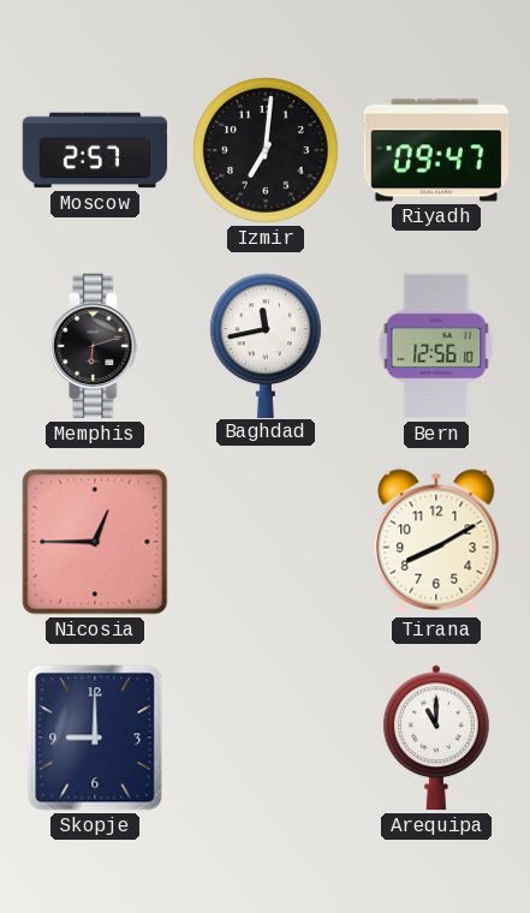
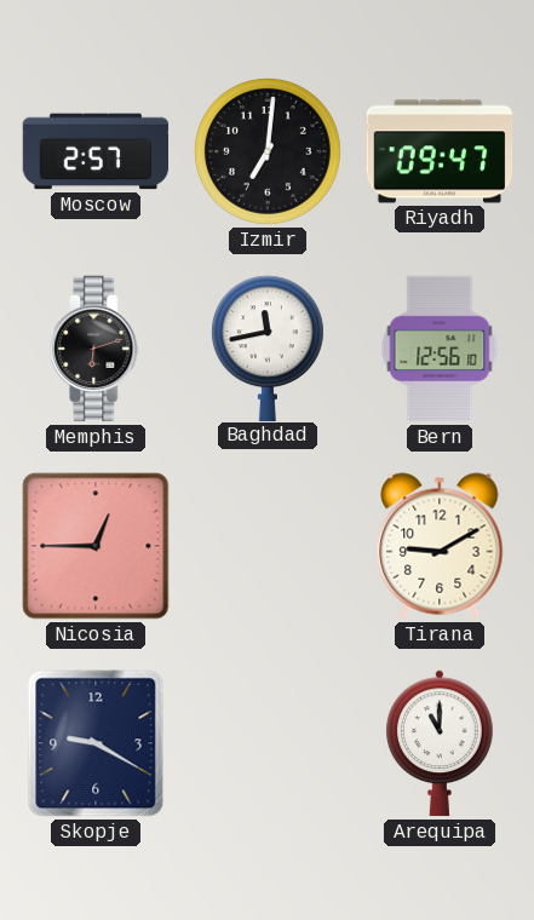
Tirana: 8:10 -> 9:10
Skopje: 9:00 -> 9:20
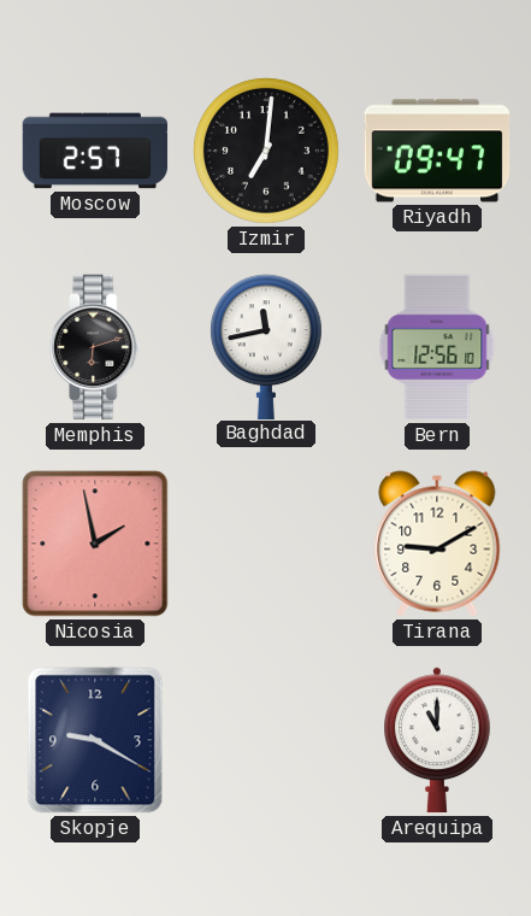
Nicosia: 12:45 -> 1:58
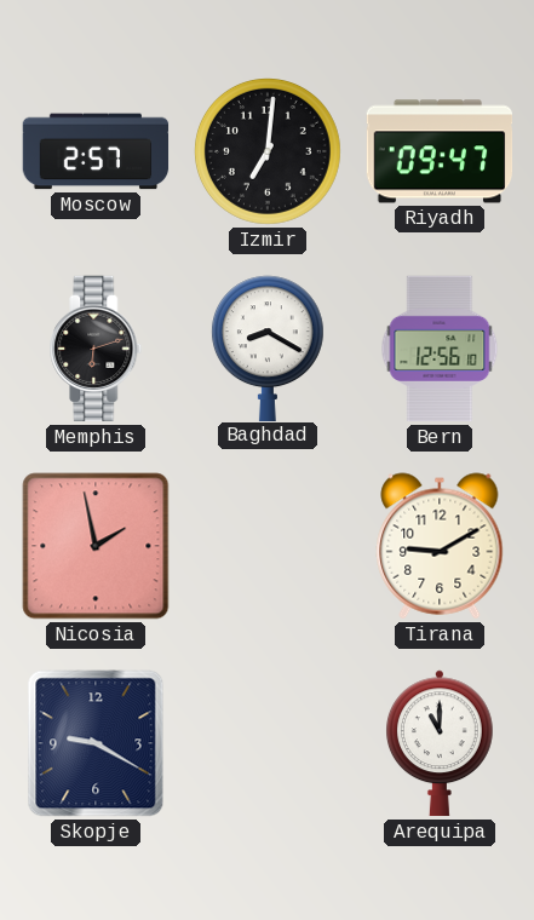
Baghdad: 11:43 -> 8:20
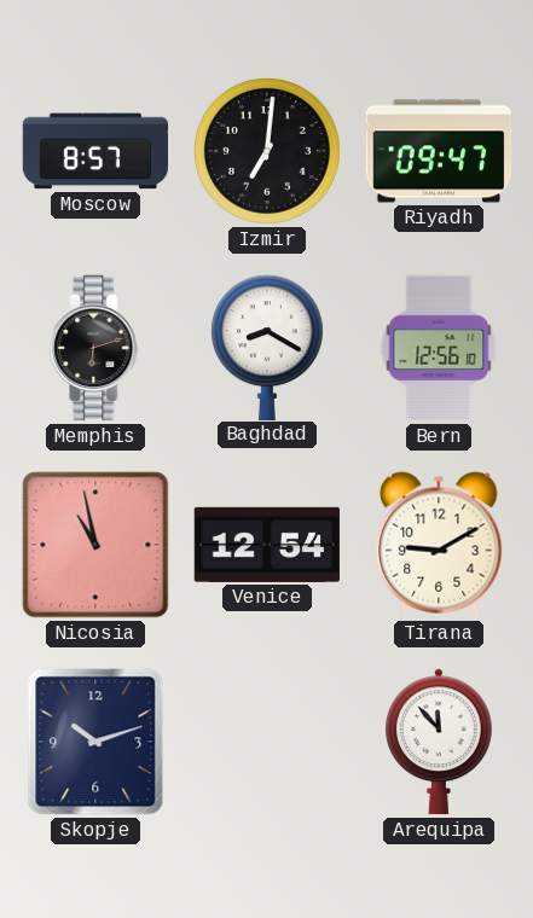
Moscow: 2:57 -> 8:57
Nicosia: 1:58 -> 10:58
Venice: none -> 12:54
Skopje: 9:20 -> 10:12
Arequipa: 11:00 -> 11:53
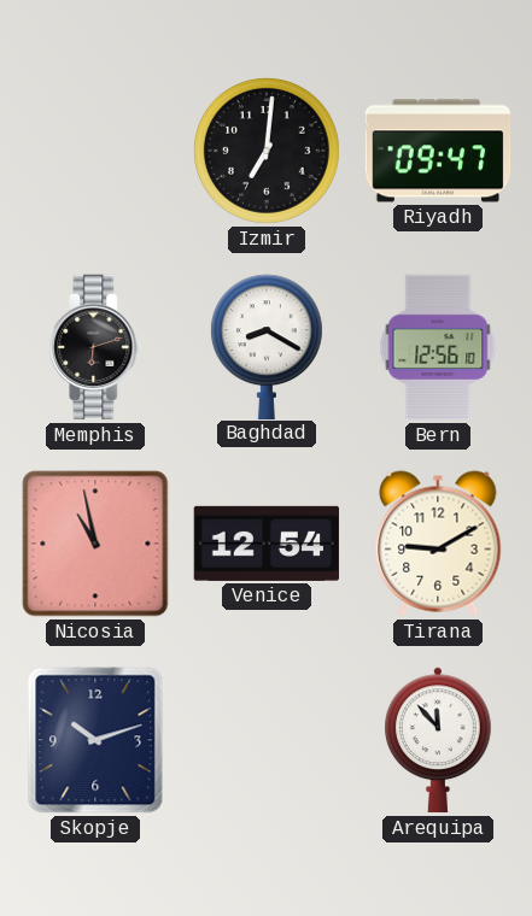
Moscow: 8:57 -> none
